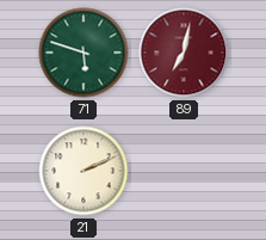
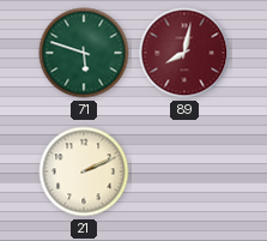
89: 7:02 -> 8:02
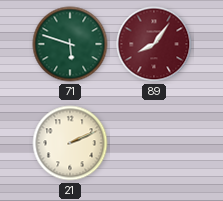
89: 8:02 -> 8:06
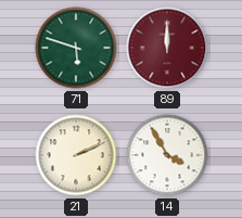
89: 8:06 -> 12:00
14: none -> 3:55
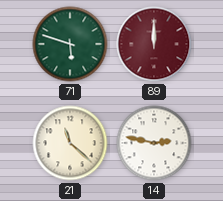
21: 2:11 -> 11:22
14: 3:55 -> 2:47
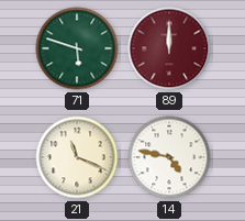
21: 11:22 -> 11:19
14: 2:47 -> 4:47
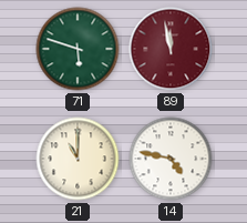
89: 12:00 -> 11:58
21: 11:19 -> 11:00
